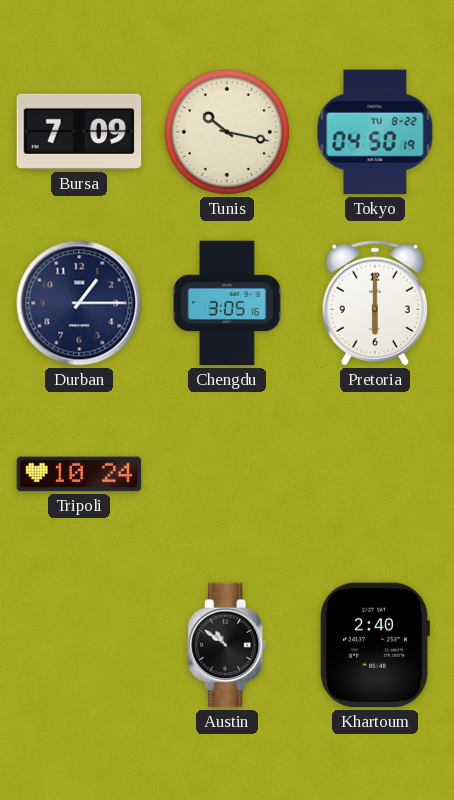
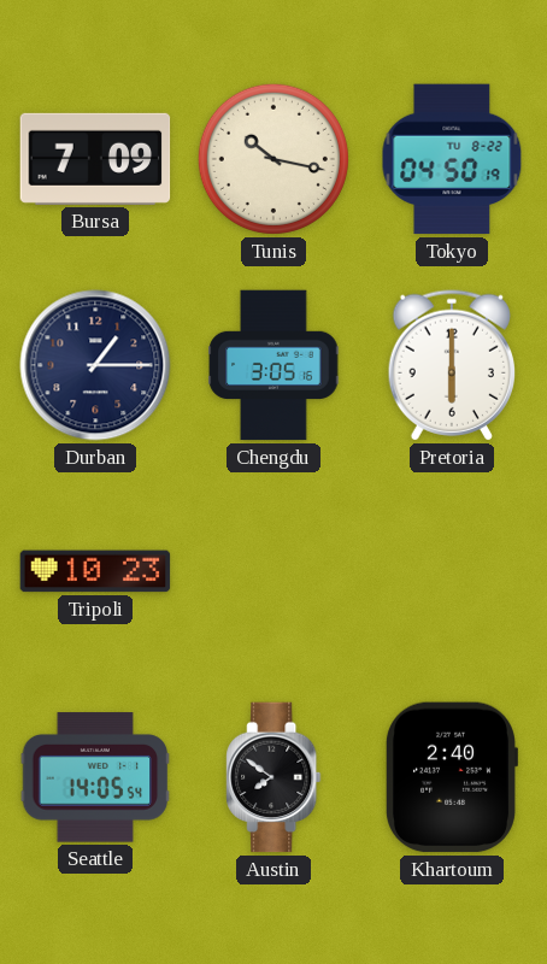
Tripoli: 10:24 -> 10:23
Seattle: none -> 14:05
Austin: 10:51 -> 7:51
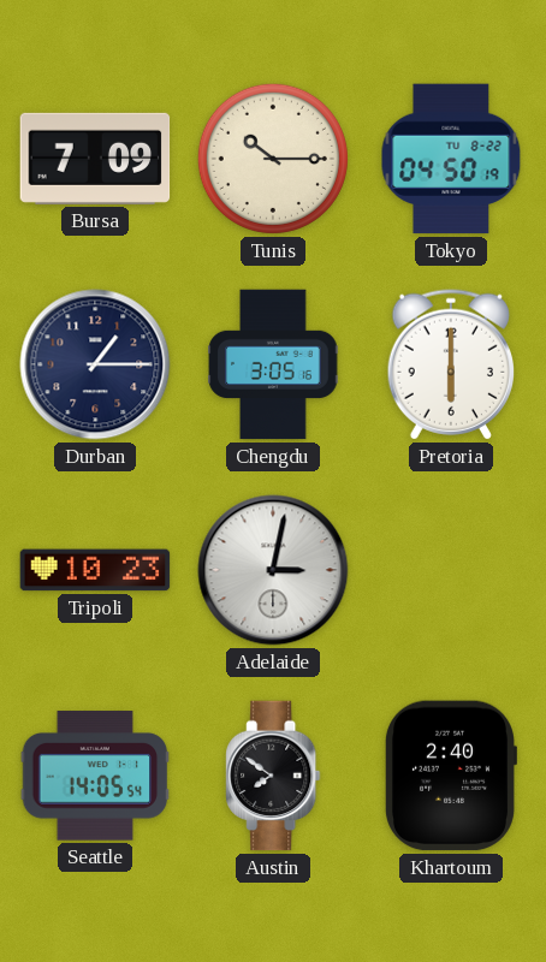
Tunis: 10:17 -> 10:15
Adelaide: none -> 3:02
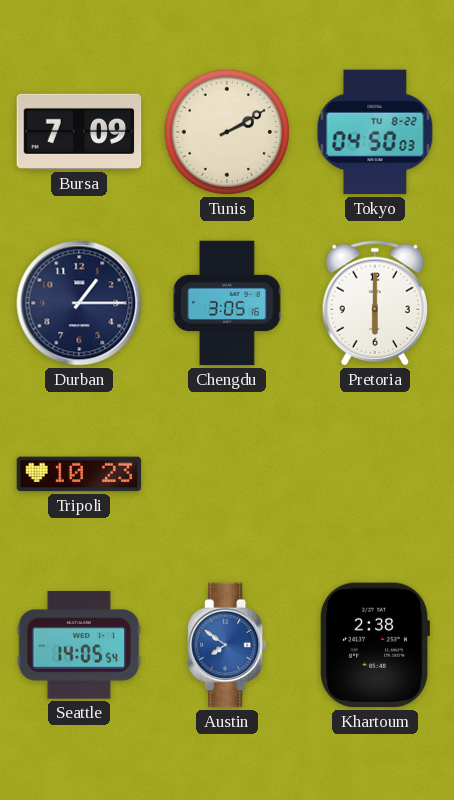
Tunis: 10:15 -> 2:10
Tokyo: 04:50:19 -> 04:50:03
Adelaide: 3:02 -> none
Austin dial: black -> blue
Khartoum: 2:40 -> 2:38
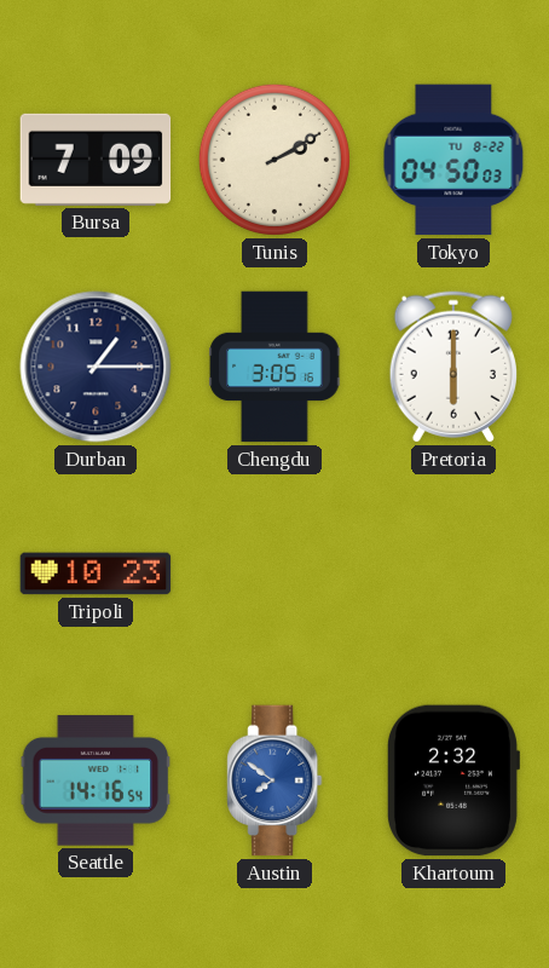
Seattle: 14:05 -> 14:16
Khartoum: 2:38 -> 2:32
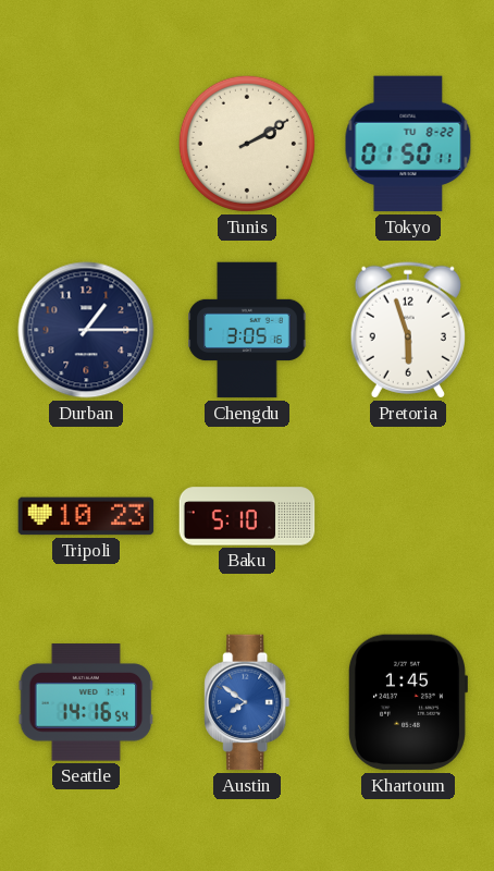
Bursa: 7:09 -> none
Tokyo: 04:50 -> 01:50
Pretoria: 6:00 -> 5:57
Baku: none -> 5:10
Khartoum: 2:32 -> 1:45
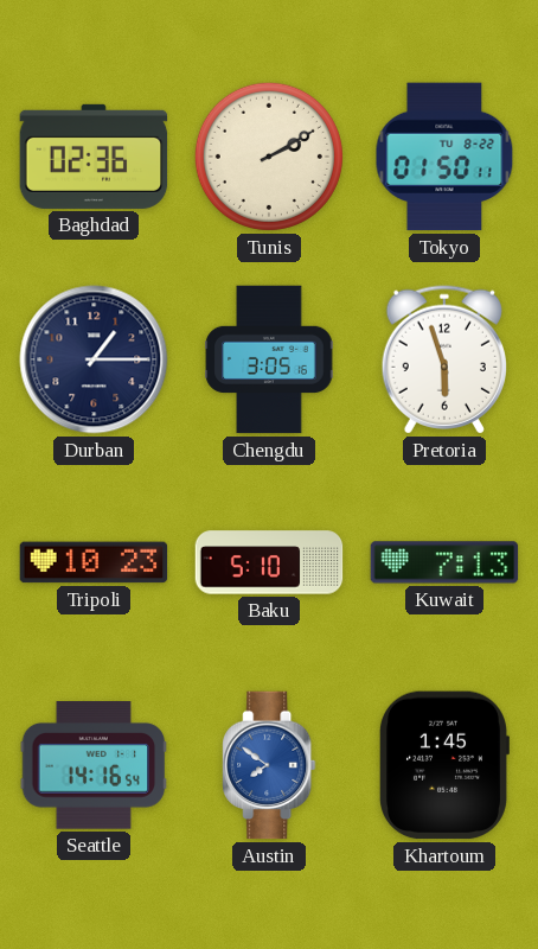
Baghdad: none -> 02:36
Kuwait: none -> 7:13
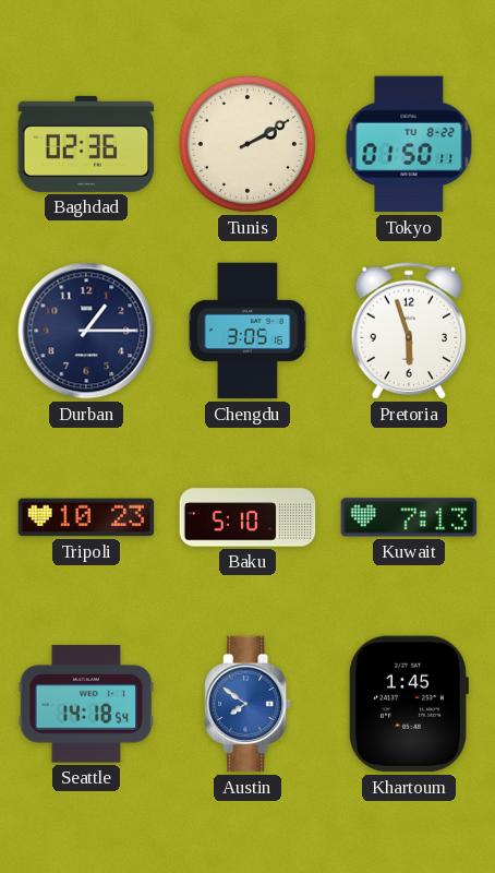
Seattle: 14:16 -> 14:18
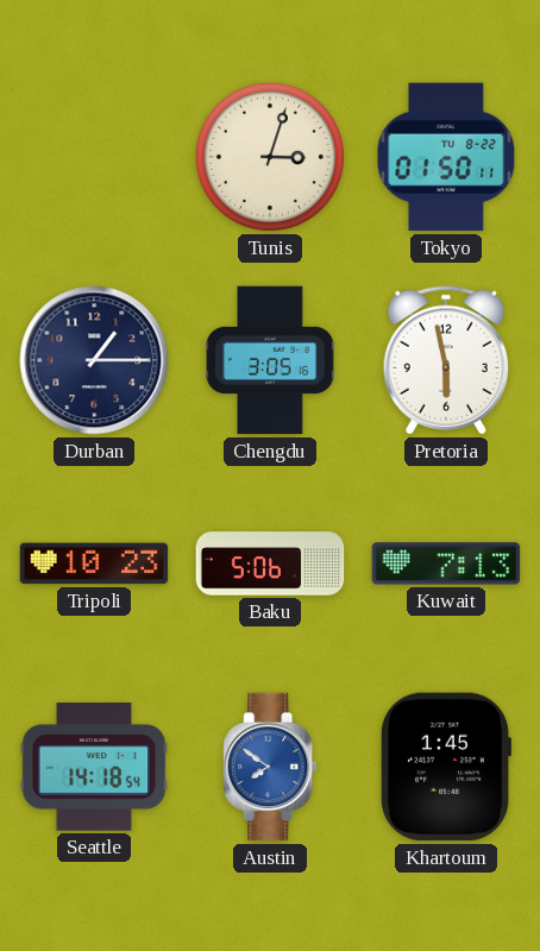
Baghdad: 02:36 -> none
Tunis: 2:10 -> 3:03
Pretoria: 5:57 -> 5:58
Baku: 5:10 -> 5:06
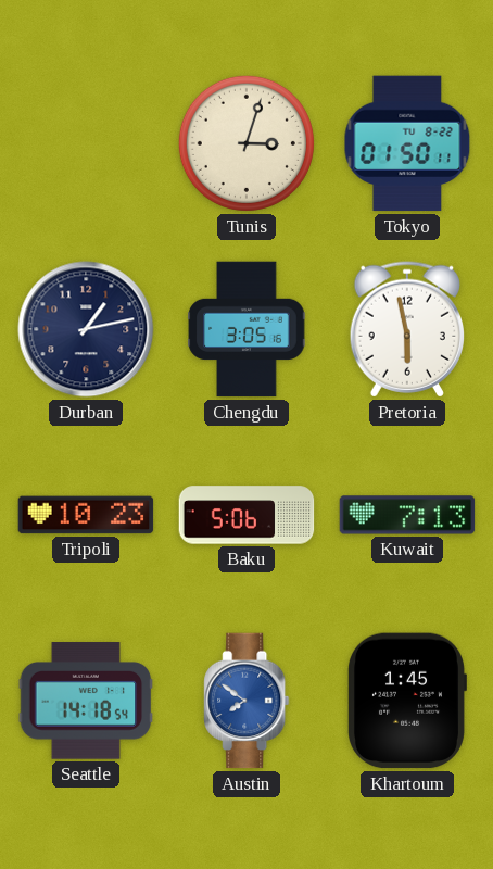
Durban: 1:15 -> 1:13
